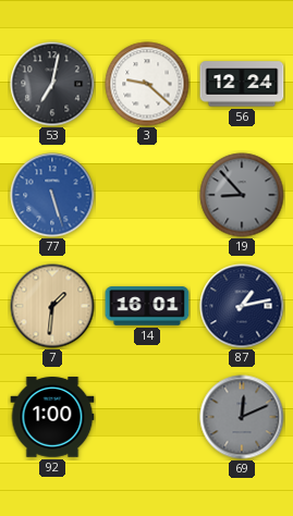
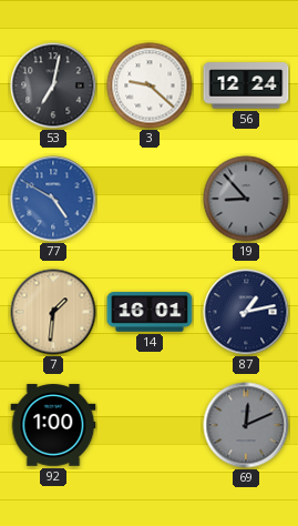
77: 5:27 -> 4:50
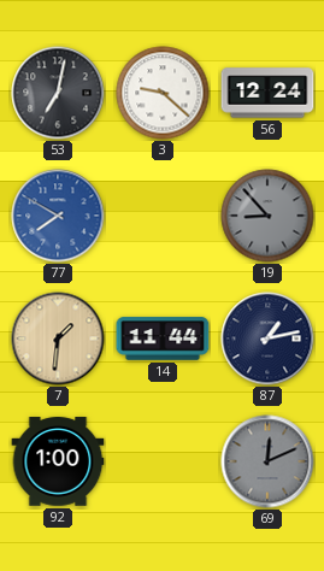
77: 4:50 -> 7:50
14: 16:01 -> 11:44
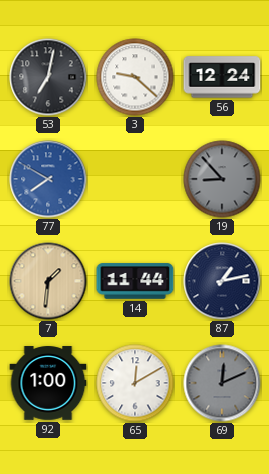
65: none -> 12:10
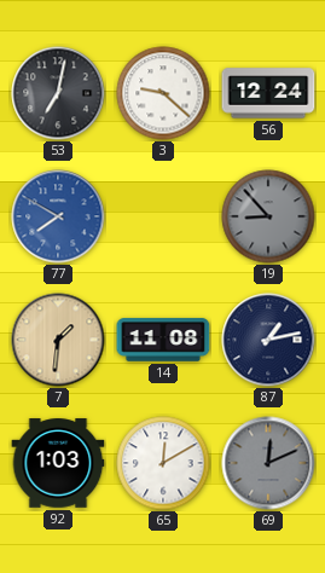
14: 11:44 -> 11:08
92: 1:00 -> 1:03
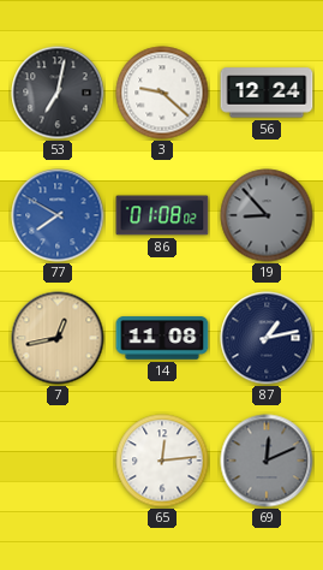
86: none -> 01:08
7: 1:31 -> 12:43
92: 1:03 -> none
65: 12:10 -> 12:14
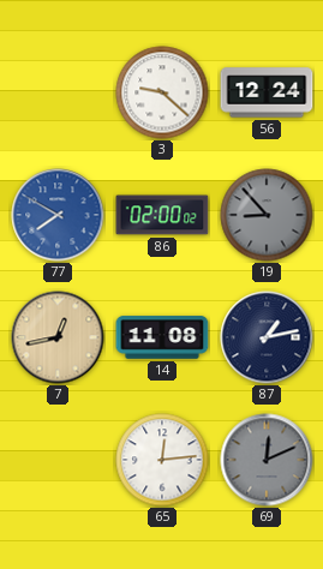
53: 7:02 -> none
86: 01:08 -> 02:00
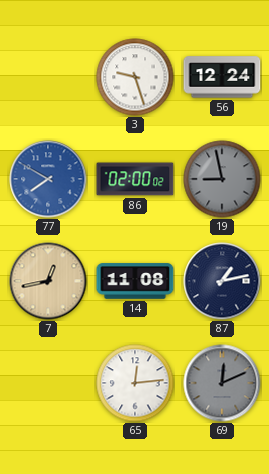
3: 9:22 -> 9:27
19: 8:53 -> 8:58
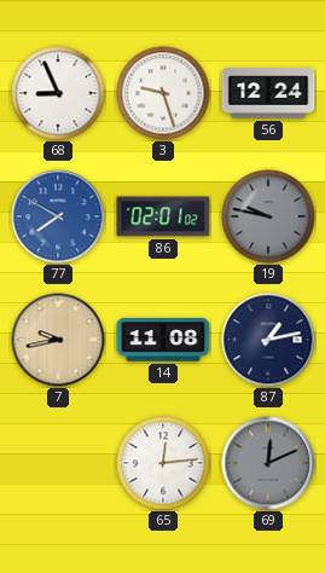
68: none -> 8:56
86: 02:00 -> 02:01
19: 8:58 -> 9:47
7: 12:43 -> 9:43
